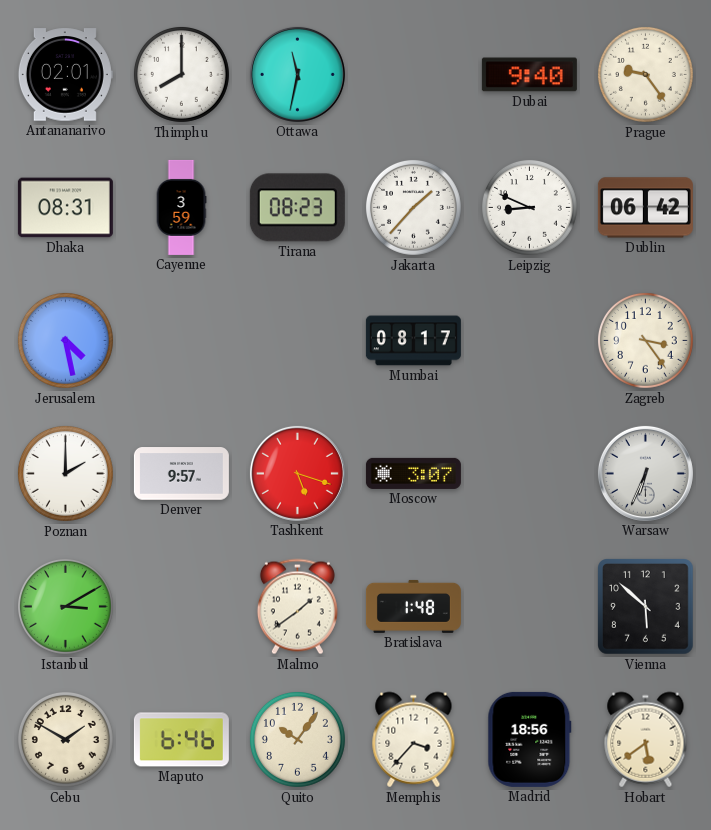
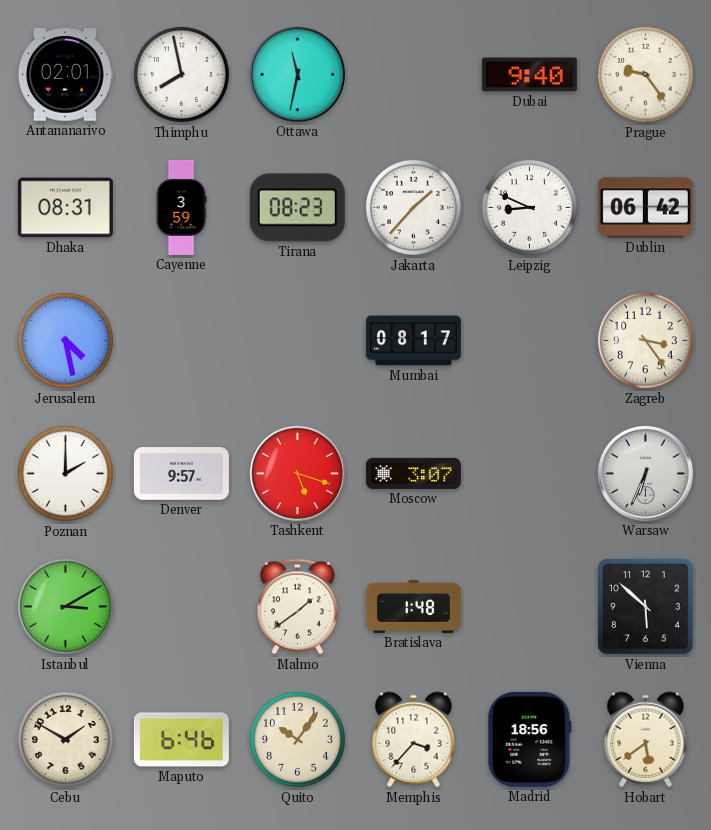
Thimphu: 8:00 -> 7:58
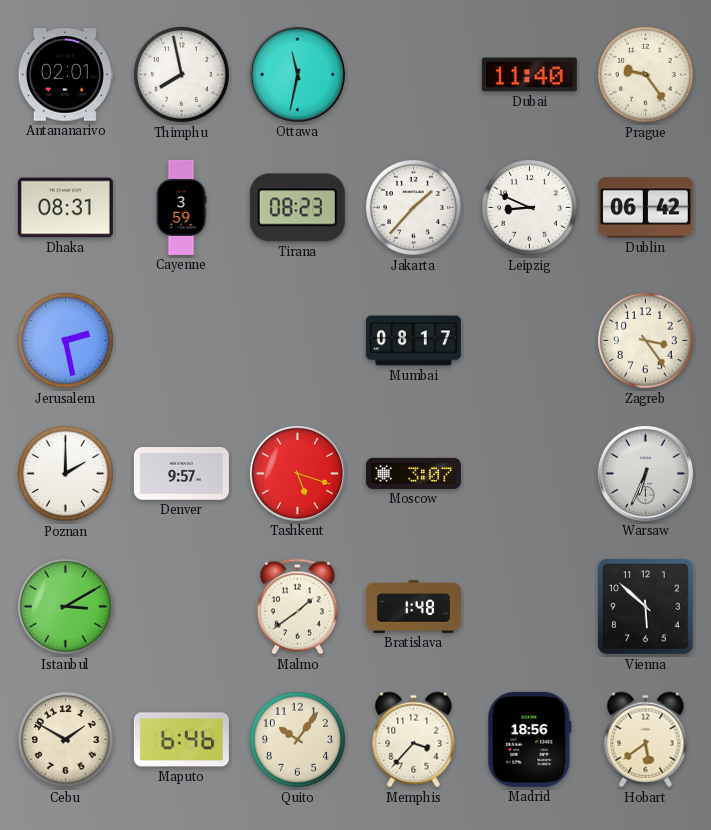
Dubai: 9:40 -> 11:40
Jerusalem: 4:28 -> 2:28
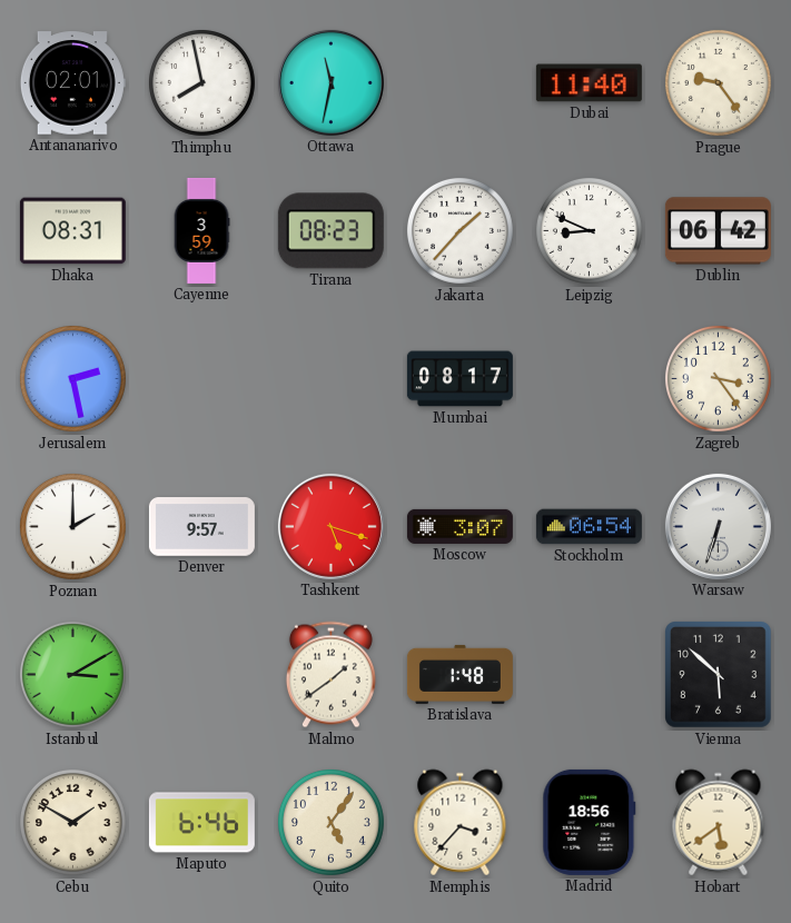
Stockholm: none -> 06:54
Warsaw: 6:34 -> 6:33
Quito: 10:06 -> 5:06
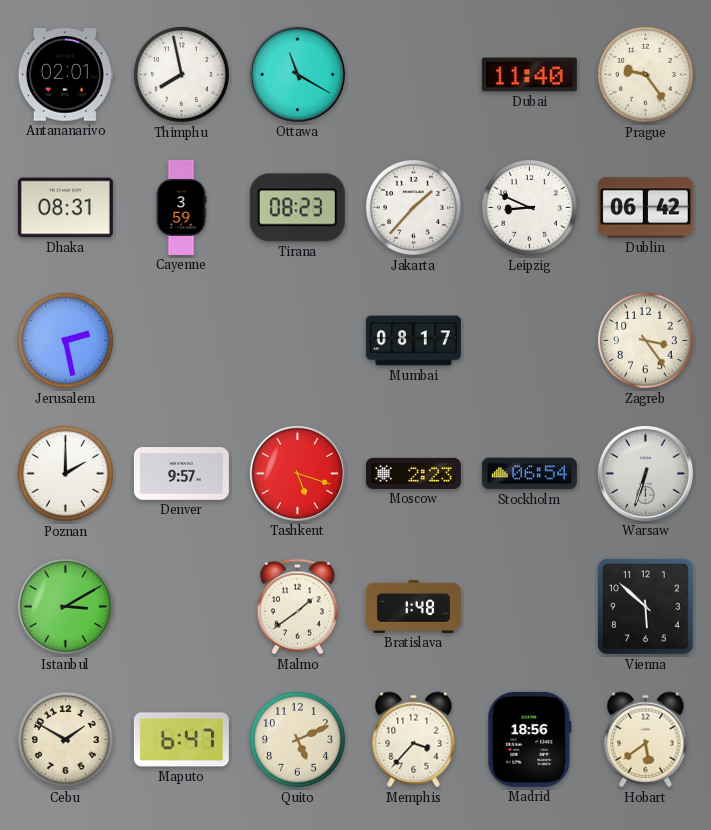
Ottawa: 11:32 -> 11:20
Moscow: 3:07 -> 2:23
Maputo: 6:46 -> 6:47
Quito: 5:06 -> 5:11
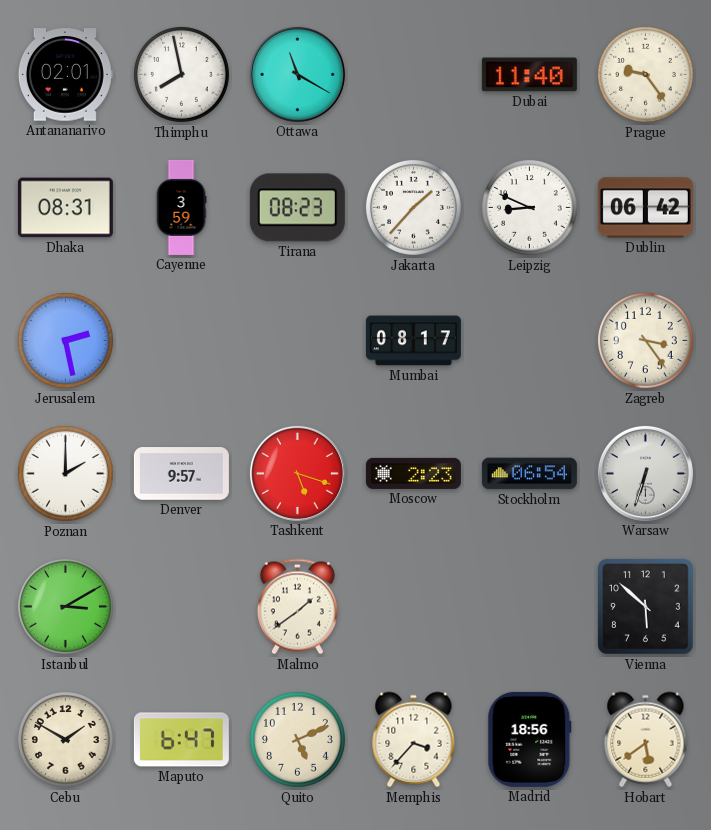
Bratislava: 1:48 -> none
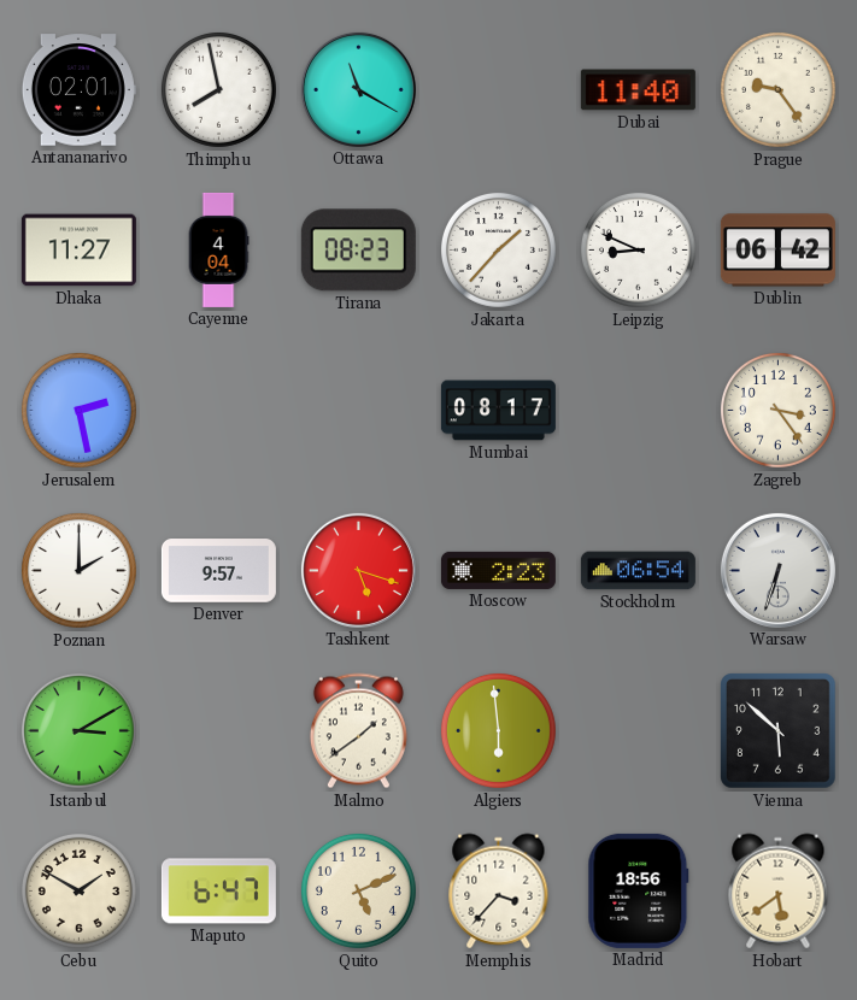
Dhaka: 08:31 -> 11:27
Cayenne: 3:59 -> 4:04
Algiers: none -> 5:59
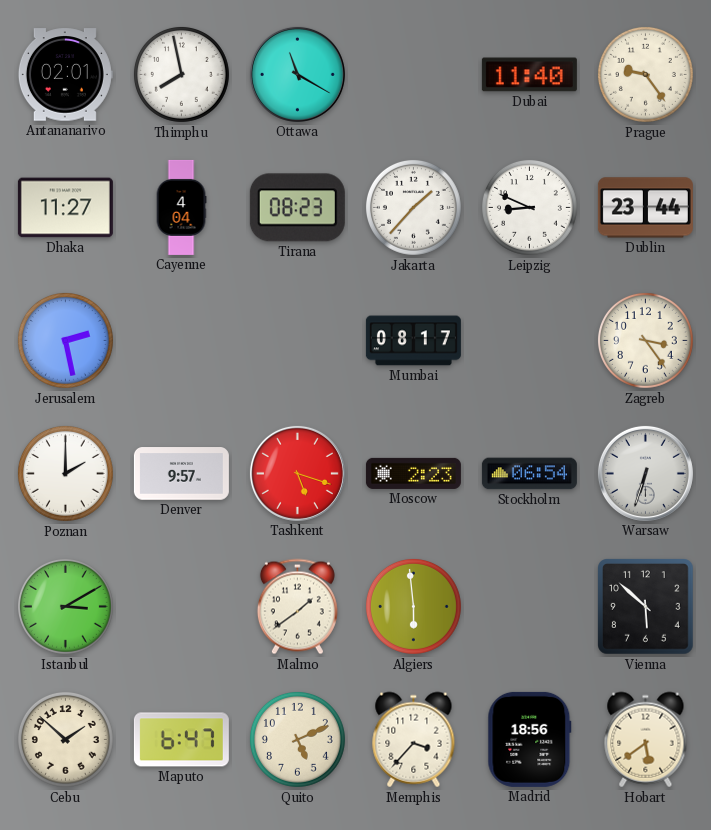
Dublin: 06:42 -> 23:44
Cebu: 1:50 -> 1:52
